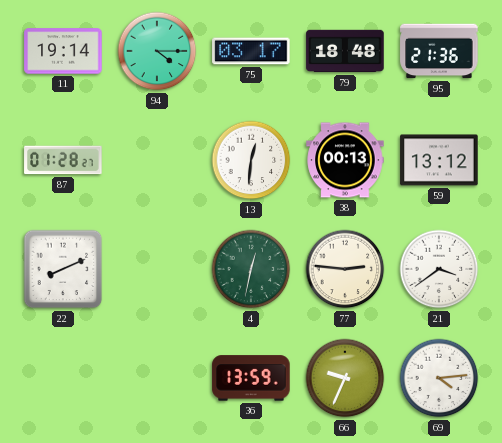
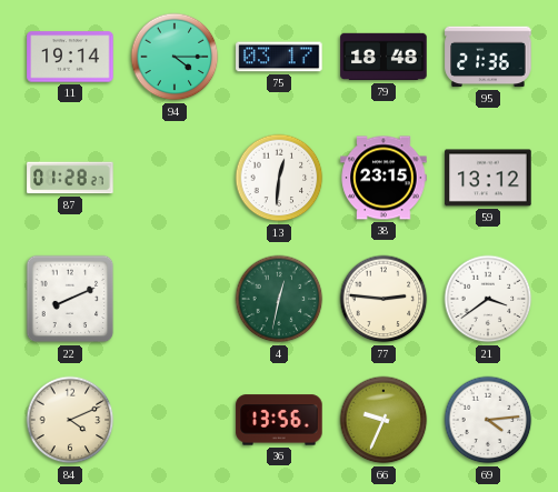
38: 00:13 -> 23:15
84: none -> 4:11
36: 13:59 -> 13:56
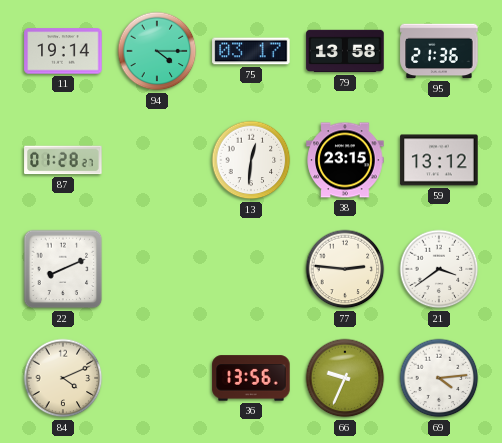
79: 18:48 -> 13:58
4: 12:32 -> none
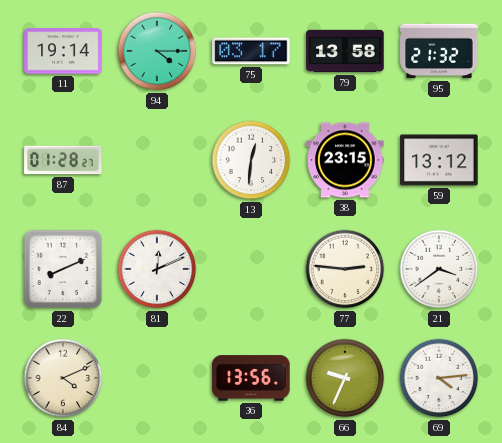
95: 21:36 -> 21:32
81: none -> 12:11
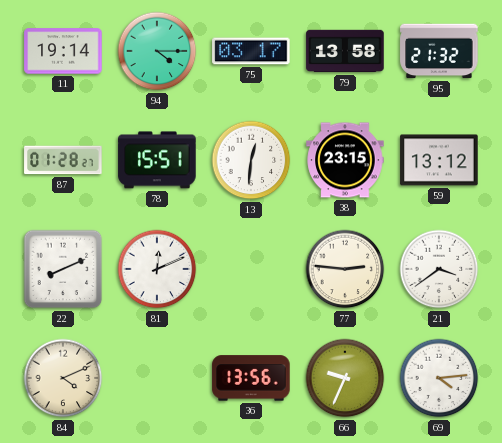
78: none -> 15:51
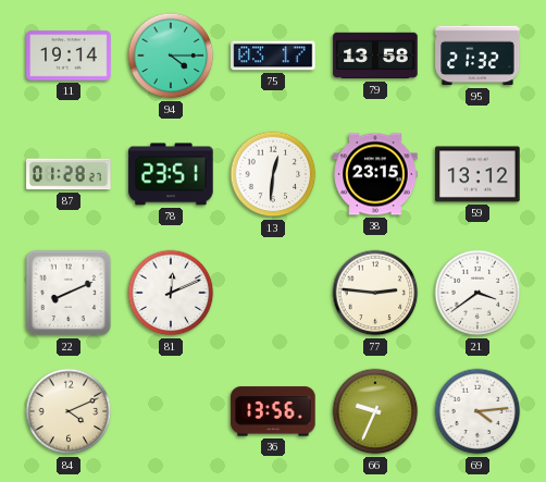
78: 15:51 -> 23:51
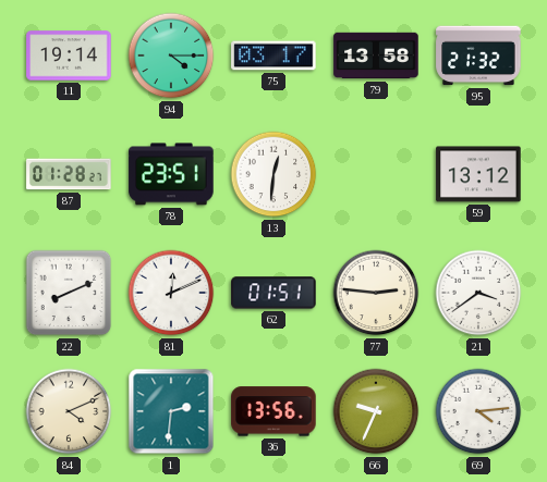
38: 23:15 -> none
62: none -> 01:51
1: none -> 2:31
